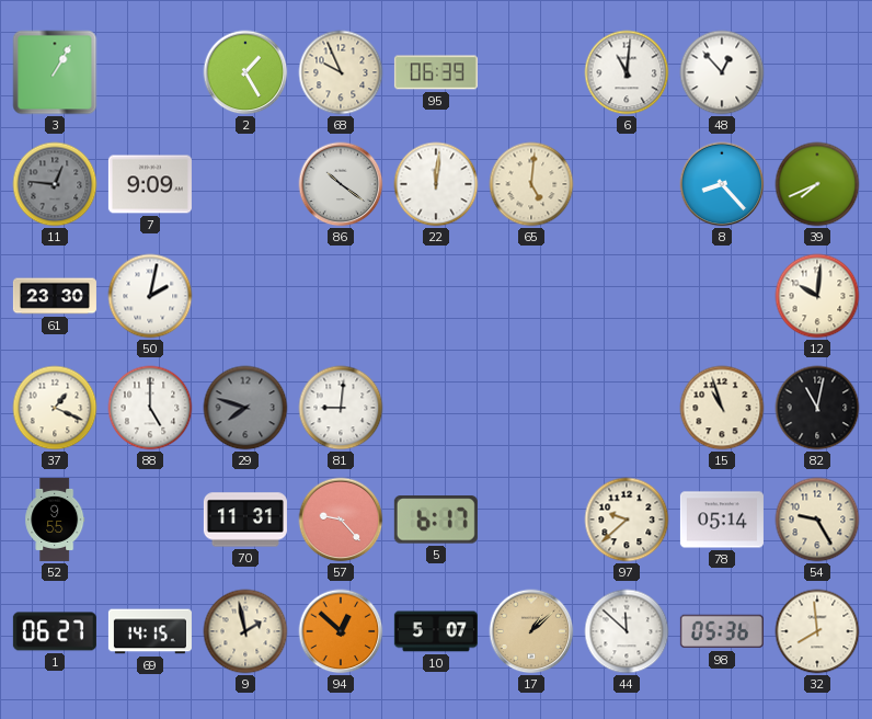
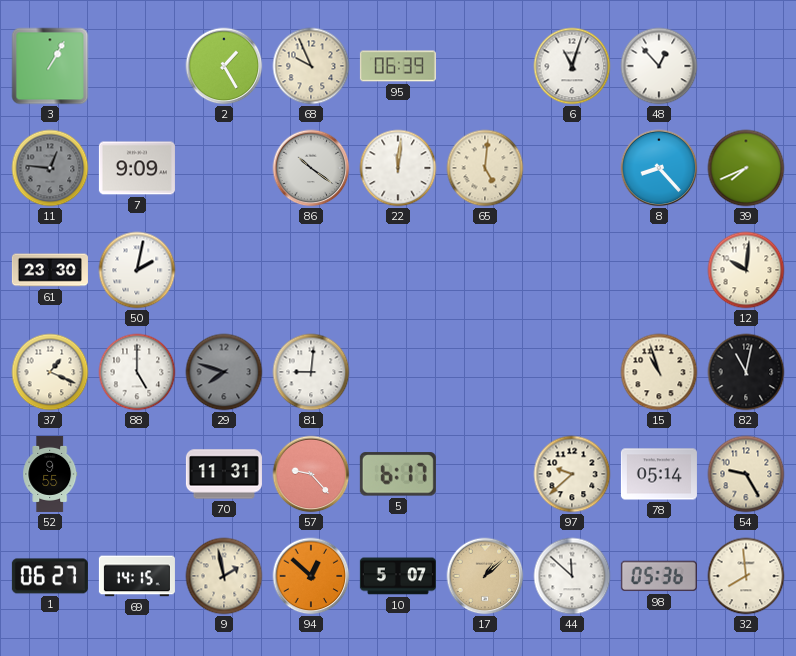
6: 11:01 -> 11:03
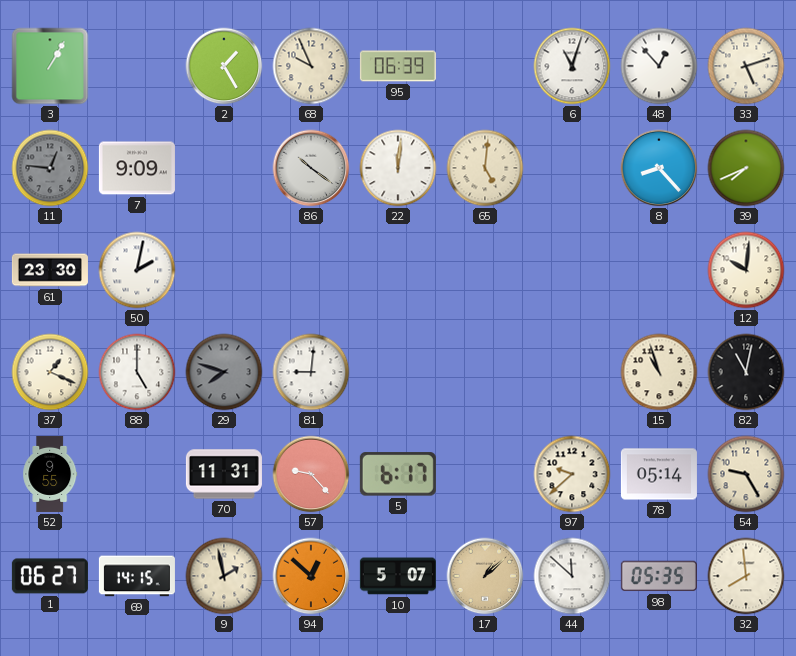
33: none -> 5:12
98: 05:36 -> 05:35
